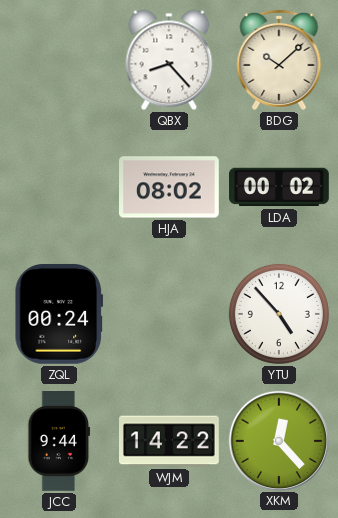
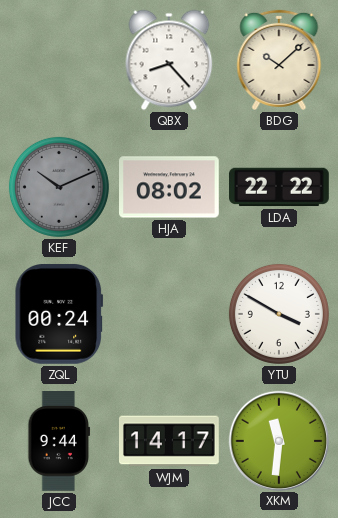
KEF: none -> 10:11
LDA: 00:02 -> 22:22
YTU: 4:53 -> 3:50
WJM: 14:22 -> 14:17
XKM: 12:23 -> 11:31
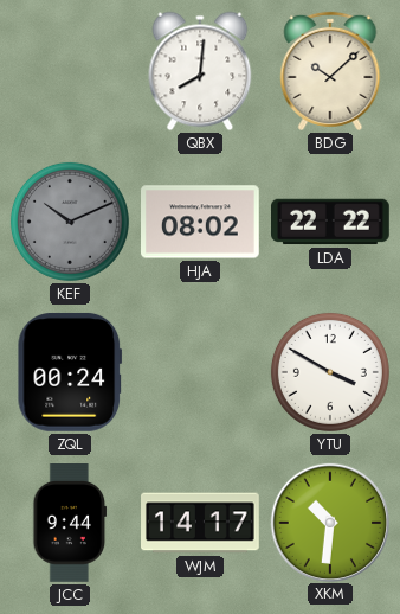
QBX: 8:23 -> 8:01
XKM: 11:31 -> 10:31
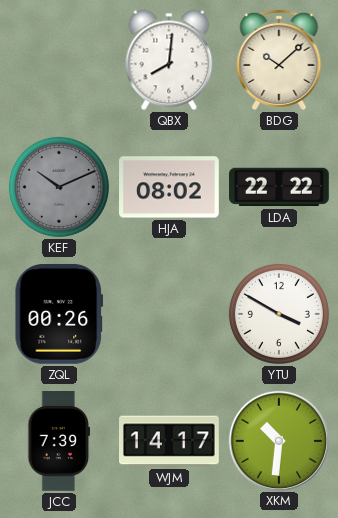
ZQL: 00:24 -> 00:26
JCC: 9:44 -> 7:39
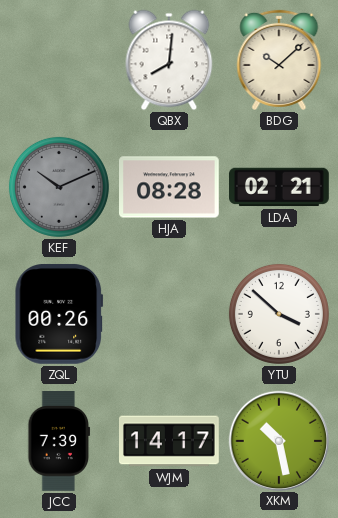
HJA: 08:02 -> 08:28
LDA: 22:22 -> 02:21
YTU: 3:50 -> 3:52
XKM: 10:31 -> 10:28
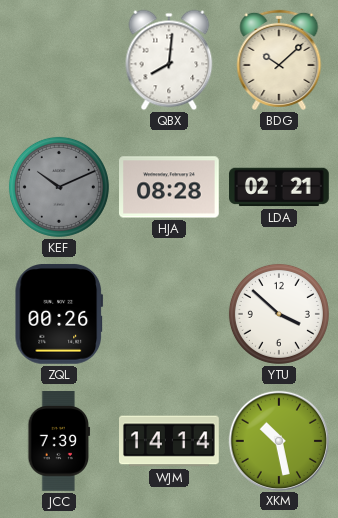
WJM: 14:17 -> 14:14
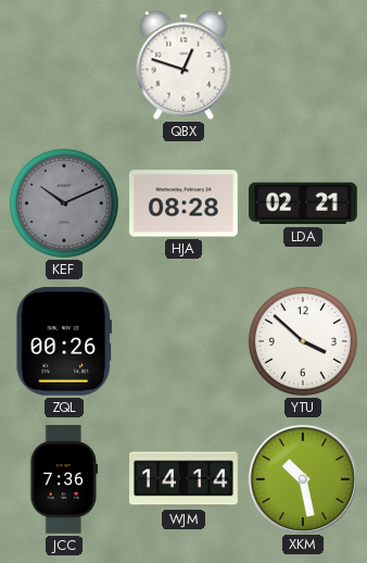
QBX: 8:01 -> 12:48
BDG: 10:08 -> none
JCC: 7:39 -> 7:36
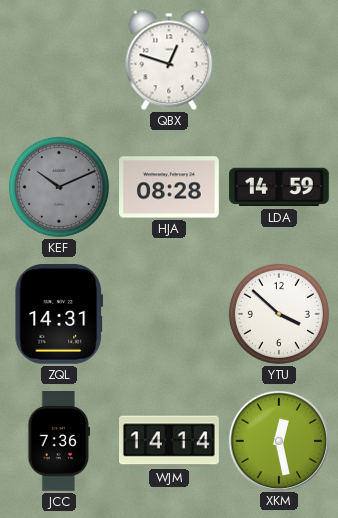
LDA: 02:21 -> 14:59
ZQL: 00:26 -> 14:31
XKM: 10:28 -> 12:28
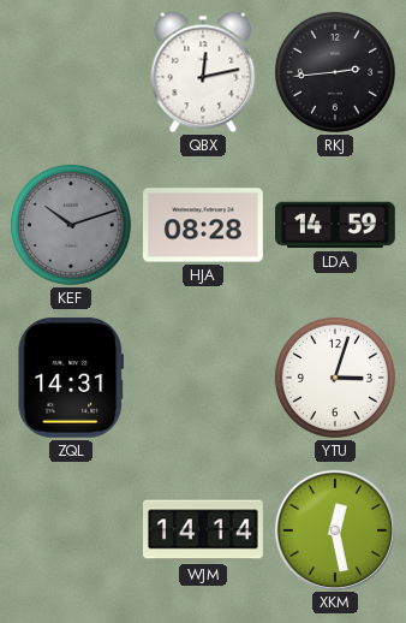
QBX: 12:48 -> 12:13
RKJ: none -> 2:44
KEF: 10:11 -> 10:12
YTU: 3:52 -> 3:03
JCC: 7:36 -> none
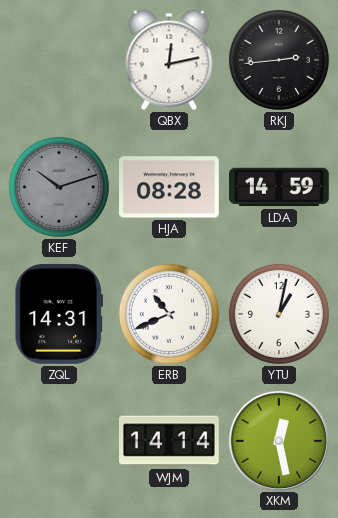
ERB: none -> 10:41
YTU: 3:03 -> 1:02
